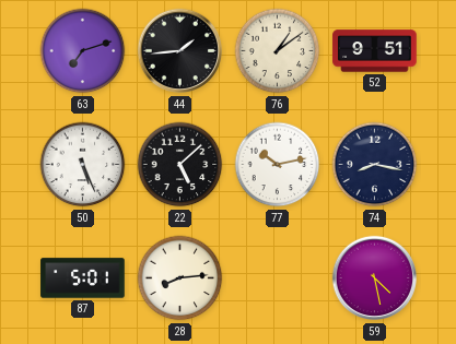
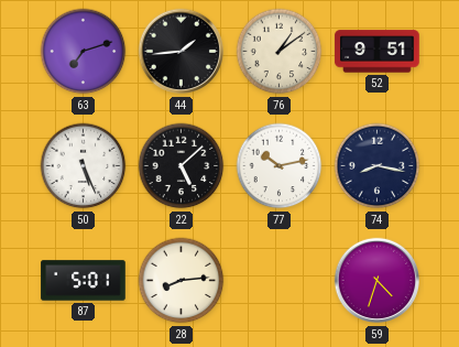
59: 4:28 -> 4:33
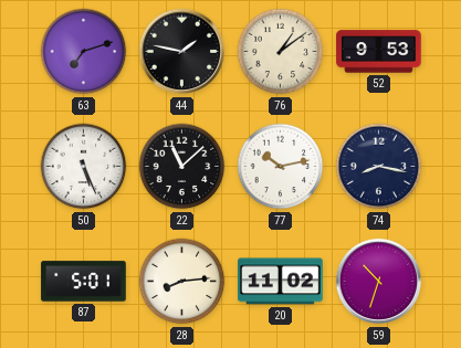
44: 1:44 -> 1:47
52: 9:51 -> 9:53
22: 5:08 -> 11:08
20: none -> 11:02
59: 4:33 -> 10:33
